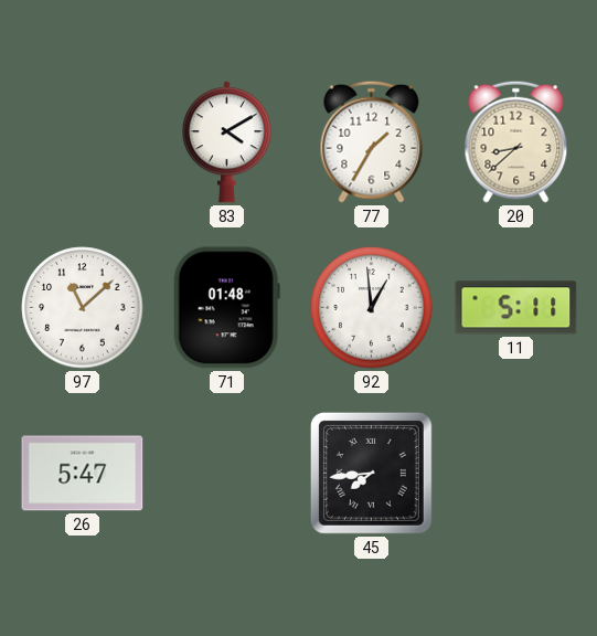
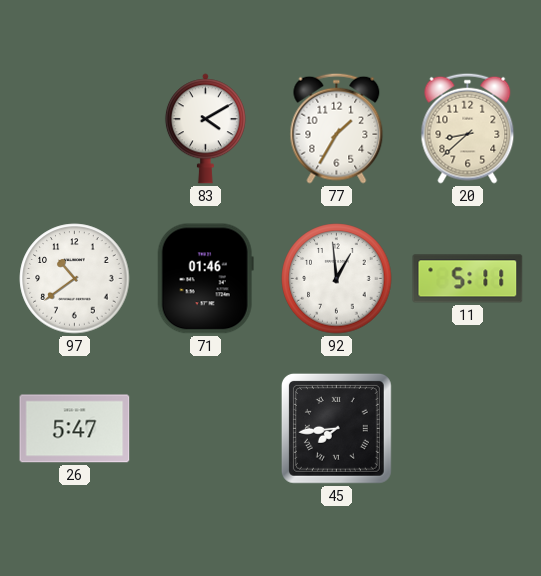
97: 11:08 -> 10:39
71: 01:48 -> 01:46
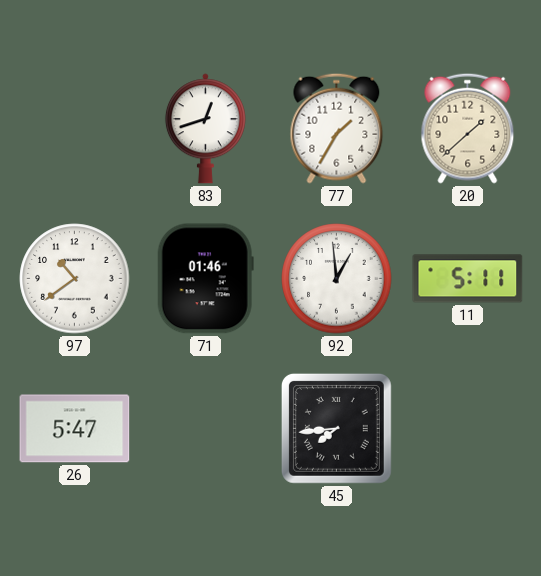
83: 4:10 -> 12:42
20: 8:38 -> 1:38
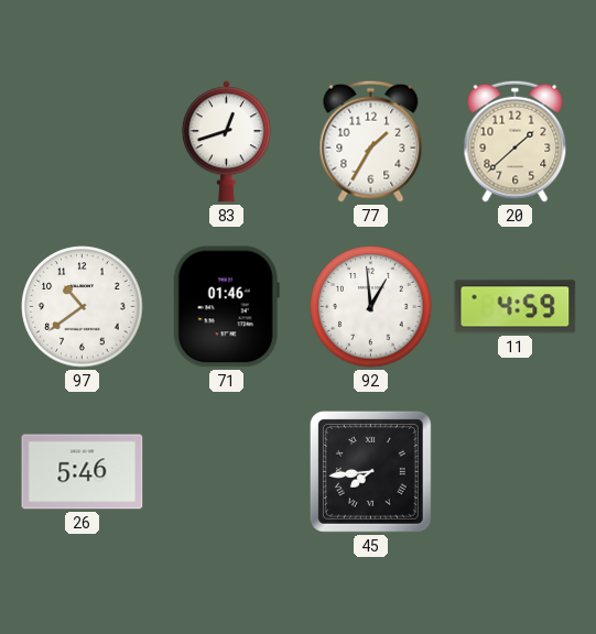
11: 5:11 -> 4:59
26: 5:47 -> 5:46
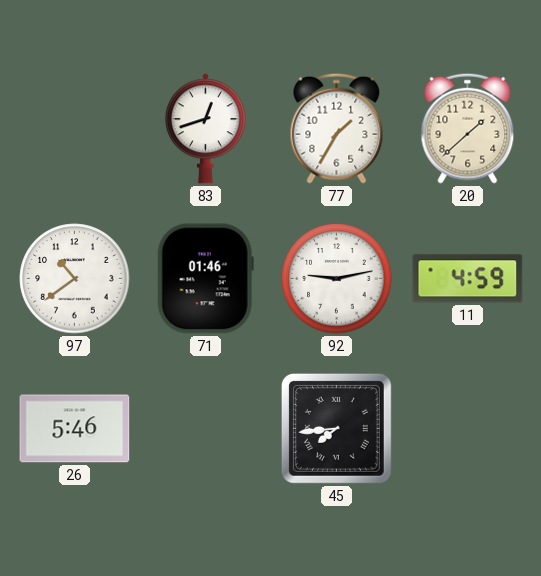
92: 12:59 -> 9:13
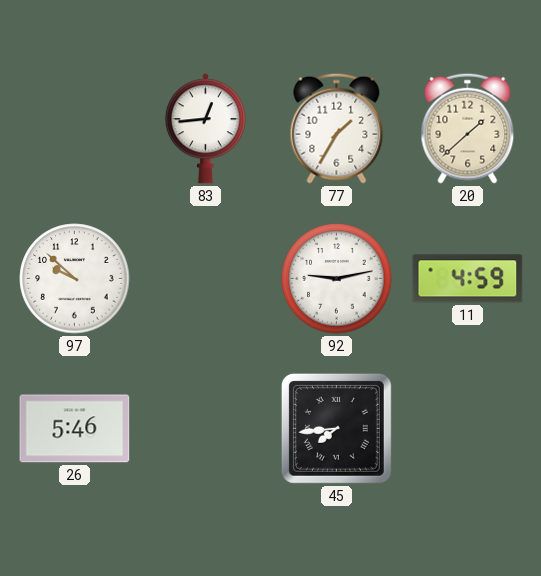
83: 12:42 -> 12:44
97: 10:39 -> 9:52
71: 01:46 -> none
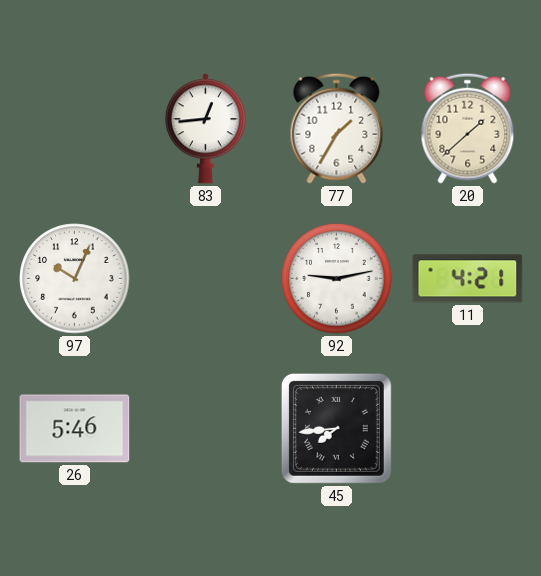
97: 9:52 -> 10:04
11: 4:59 -> 4:21
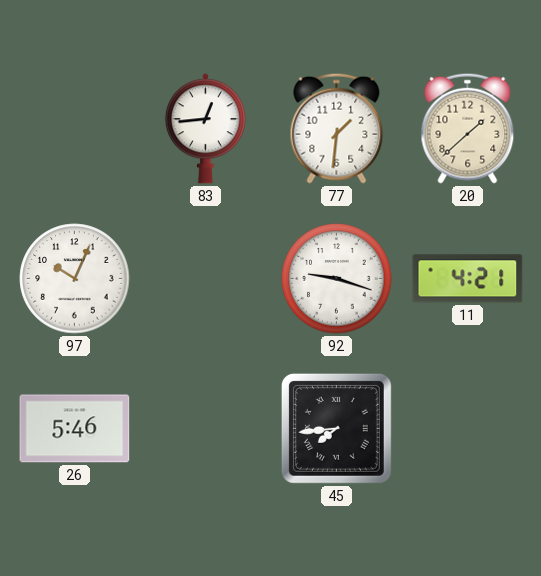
77: 1:35 -> 1:31
92: 9:13 -> 9:18
